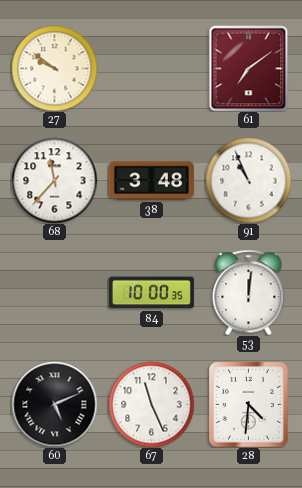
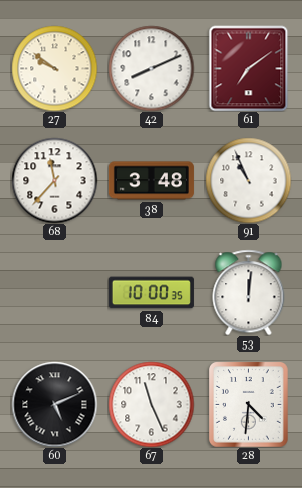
42: none -> 8:11
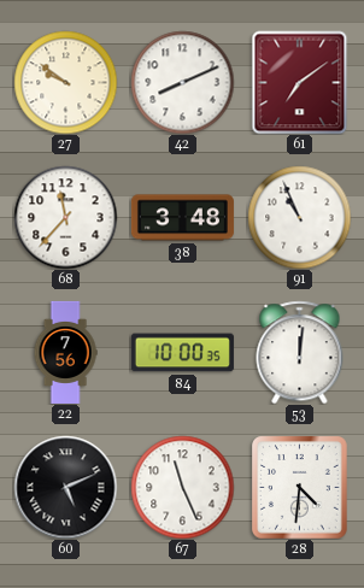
22: none -> 7:56
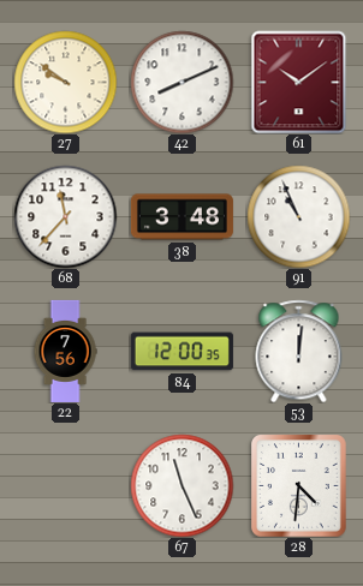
61: 7:09 -> 10:09
84: 10:00 -> 12:00
60: 5:11 -> none
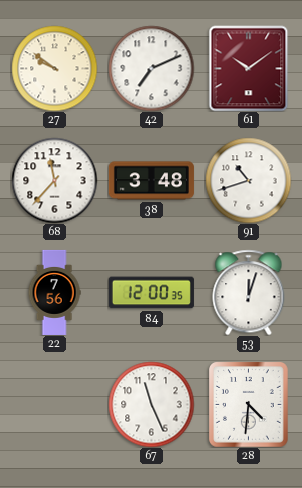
42: 8:11 -> 7:11
91: 10:56 -> 10:42
53: 12:01 -> 12:03
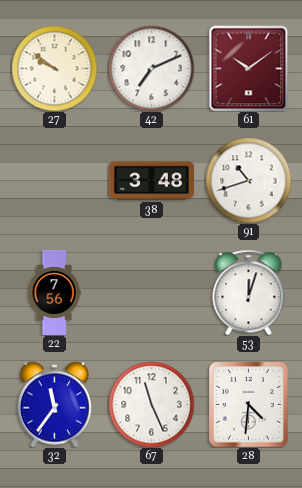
68: 11:37 -> none
84: 12:00 -> none
32: none -> 11:36
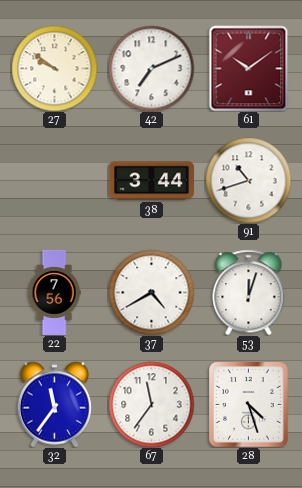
38: 3:48 -> 3:44
37: none -> 4:40
67: 11:26 -> 11:36
28: 4:31 -> 4:27
